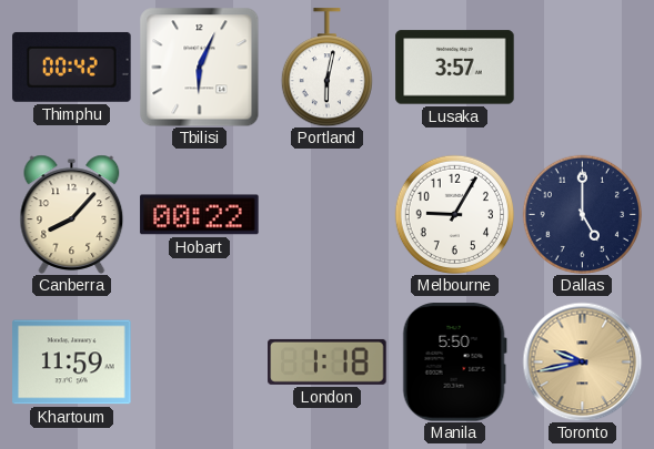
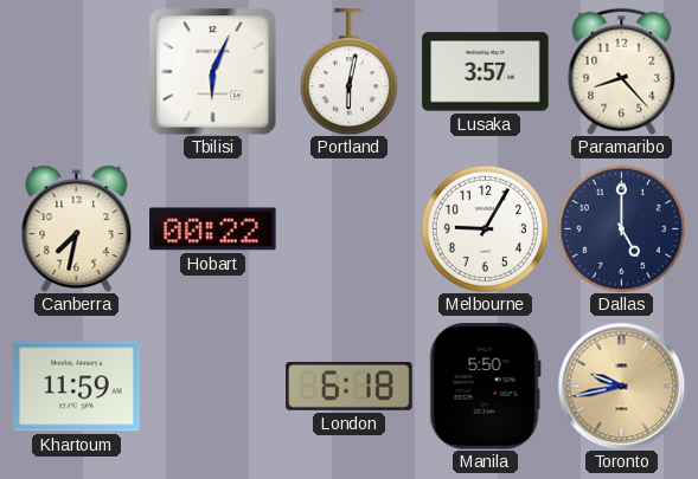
Thimphu: 00:42 -> none
Paramaribo: none -> 8:23
Canberra: 8:07 -> 7:32
London: 1:18 -> 6:18
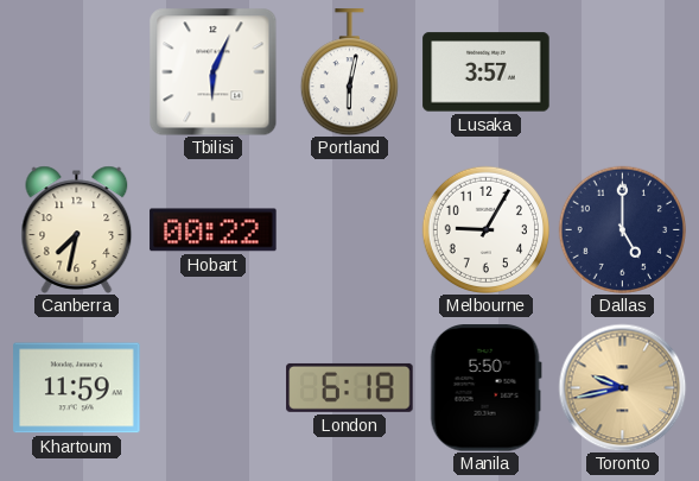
Paramaribo: 8:23 -> none
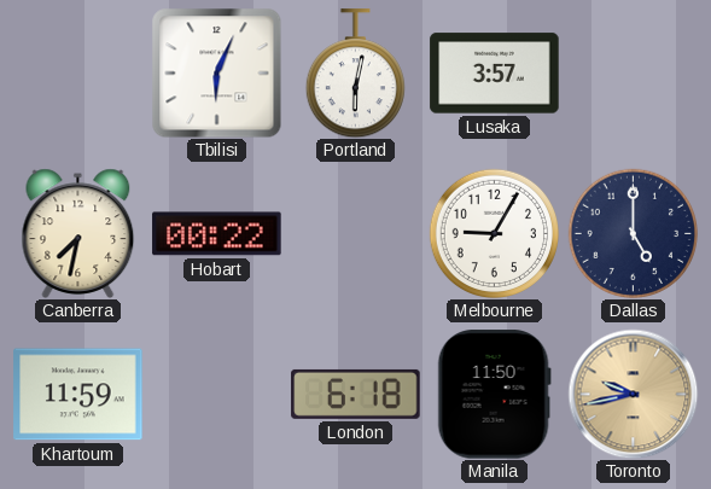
Manila: 5:50 -> 11:50
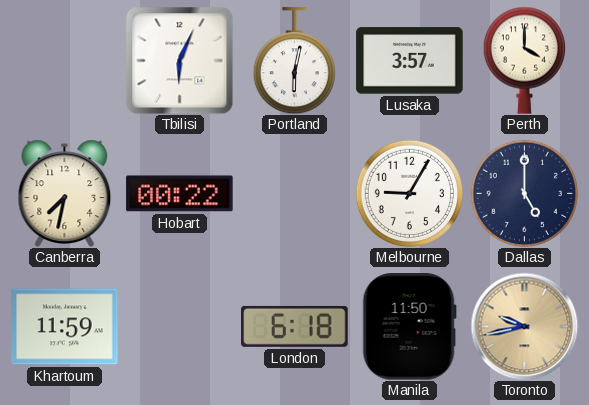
Perth: none -> 4:00
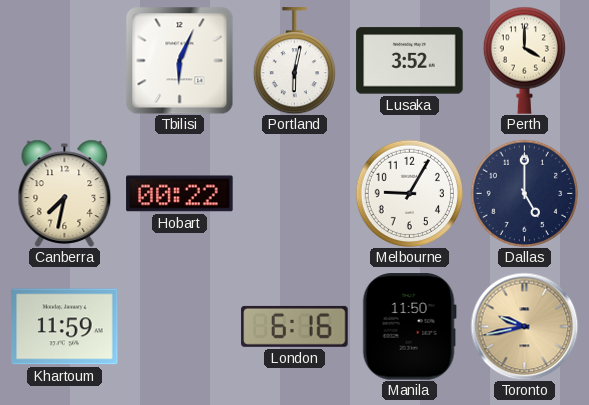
Lusaka: 3:57 -> 3:52
London: 6:18 -> 6:16
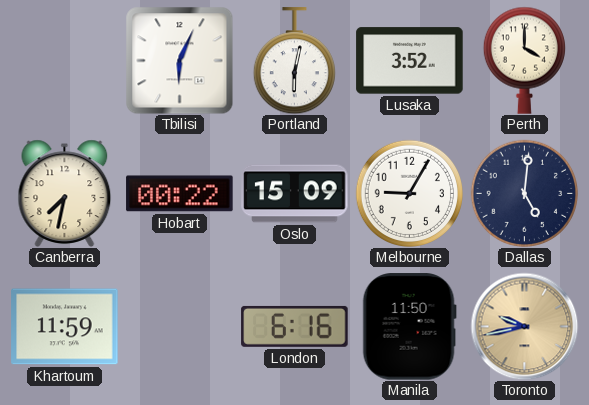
Oslo: none -> 15:09
Dallas: 5:00 -> 5:01
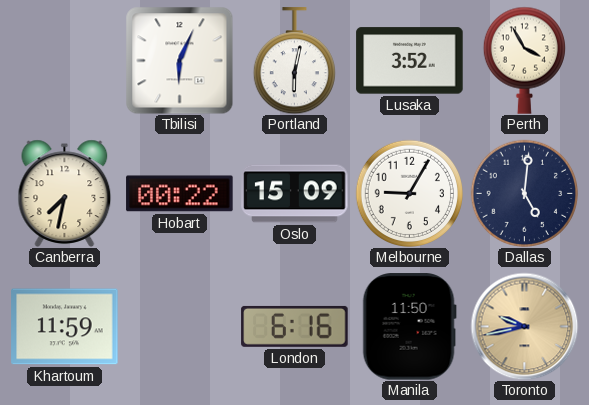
Perth: 4:00 -> 3:55
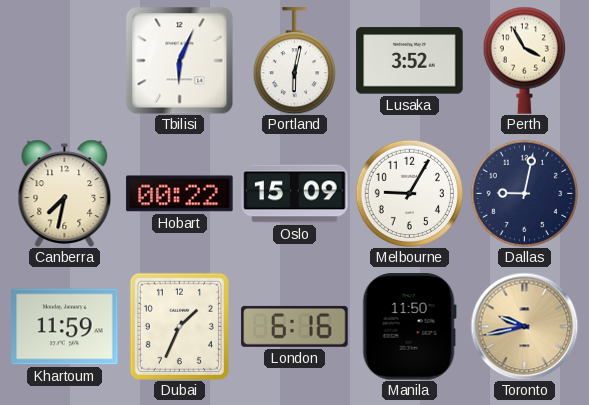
Dallas: 5:01 -> 9:02
Dubai: none -> 1:34
